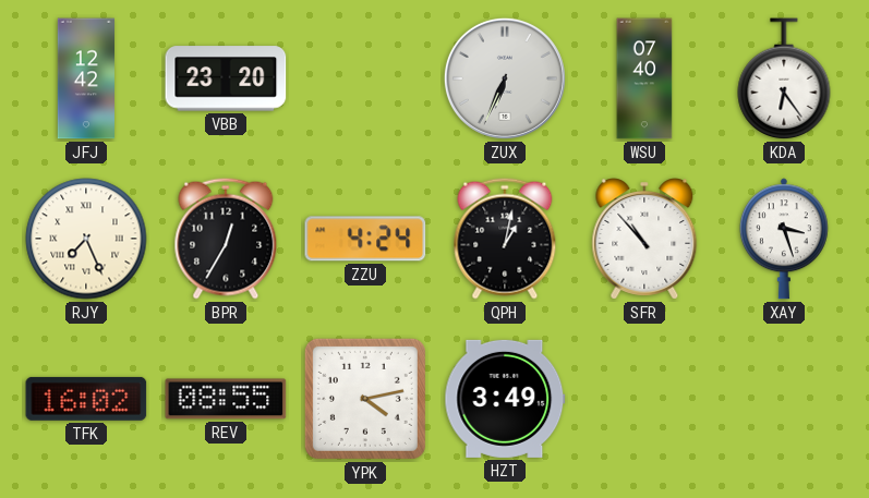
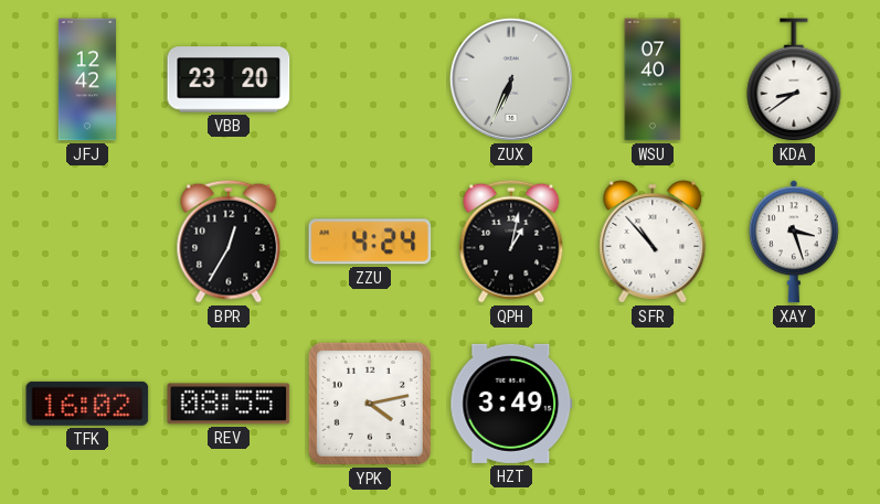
KDA: 6:24 -> 8:39
RJY: 7:26 -> none
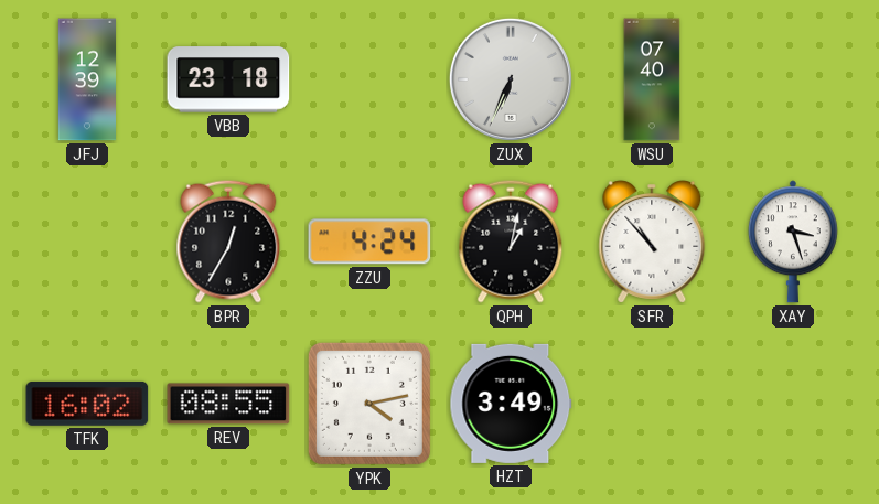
JFJ: 12:42 -> 12:39
VBB: 23:20 -> 23:18
KDA: 8:39 -> none
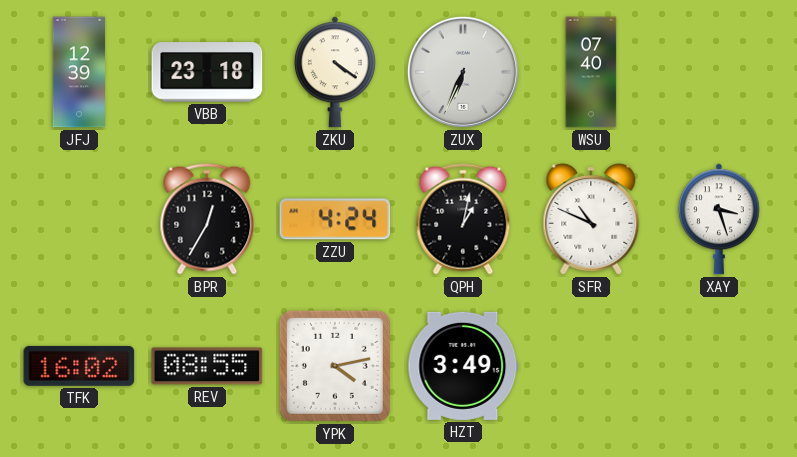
ZKU: none -> 4:21
SFR: 10:53 -> 10:49
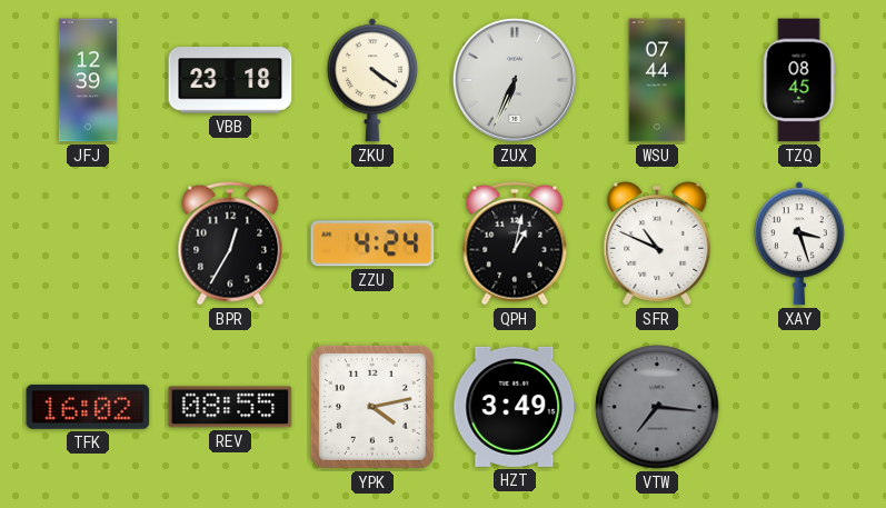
WSU: 07:40 -> 07:44
TZQ: none -> 08:45
VTW: none -> 7:16
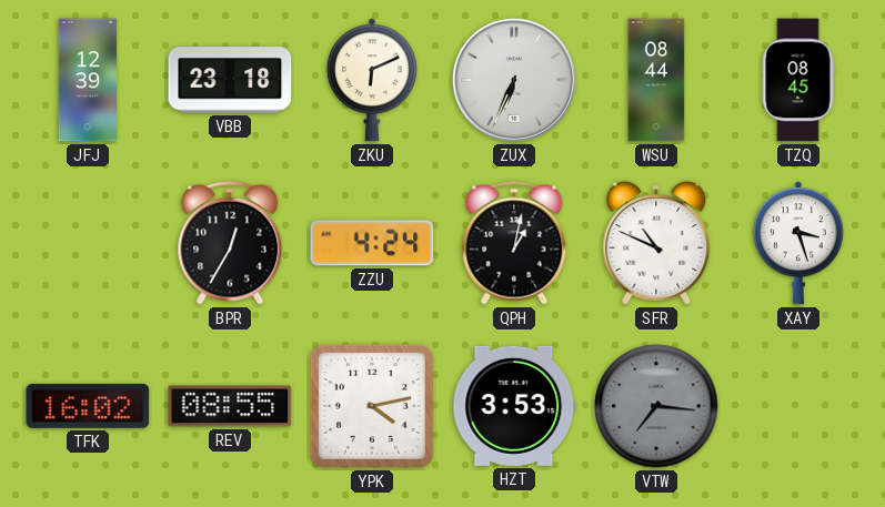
ZKU: 4:21 -> 6:11
WSU: 07:44 -> 08:44
HZT: 3:49 -> 3:53
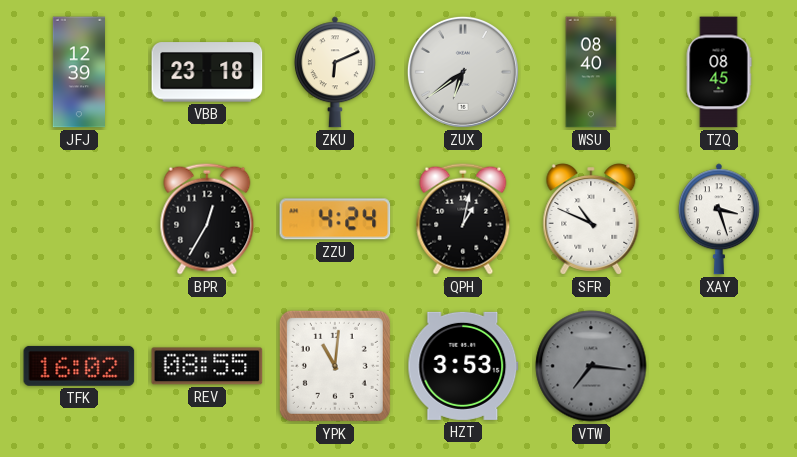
ZUX: 6:34 -> 6:39
WSU: 08:44 -> 08:40
YPK: 4:13 -> 11:01
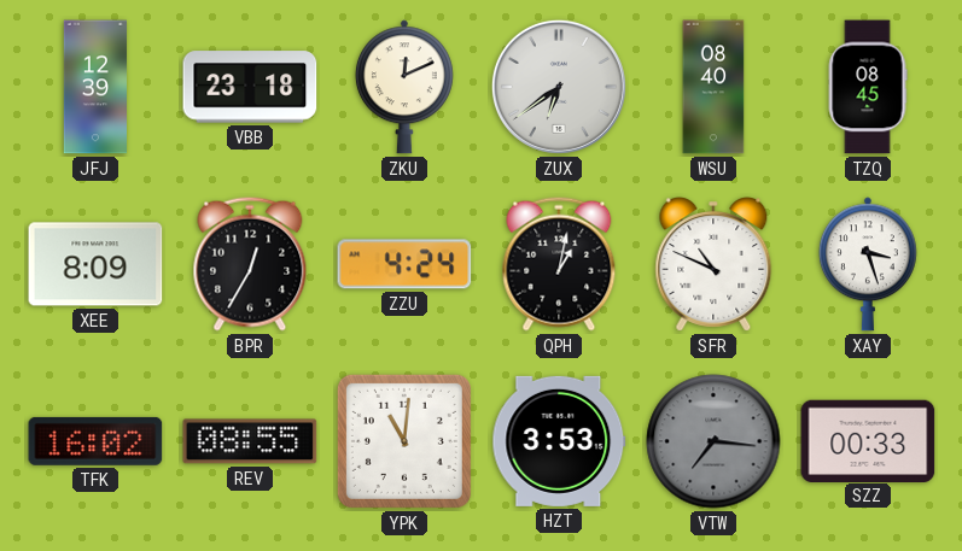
ZKU: 6:11 -> 12:11
XEE: none -> 8:09
SZZ: none -> 00:33
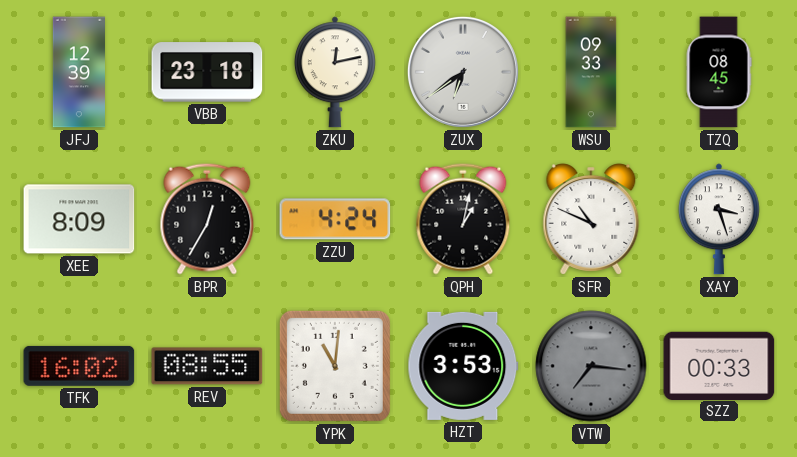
ZKU: 12:11 -> 12:13
WSU: 08:40 -> 09:33
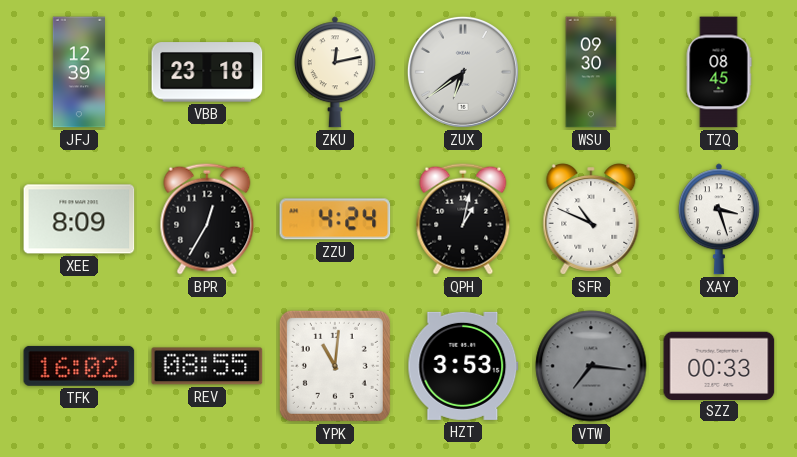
WSU: 09:33 -> 09:30
